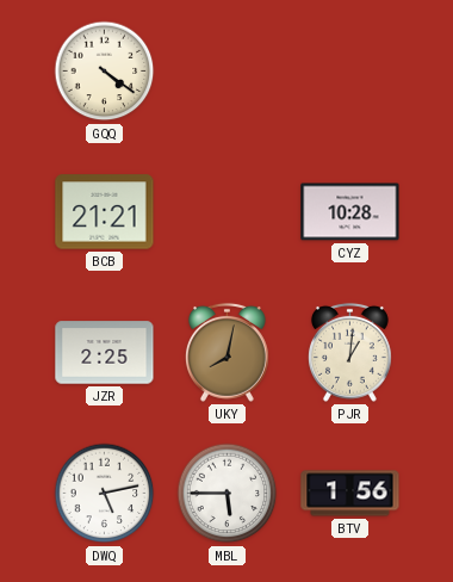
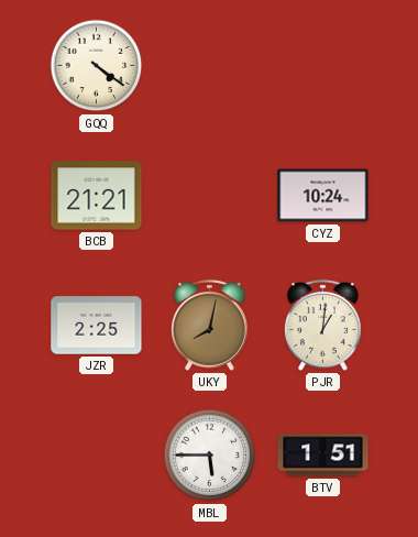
CYZ: 10:28 -> 10:24
DWQ: 5:13 -> none
BTV: 1:56 -> 1:51
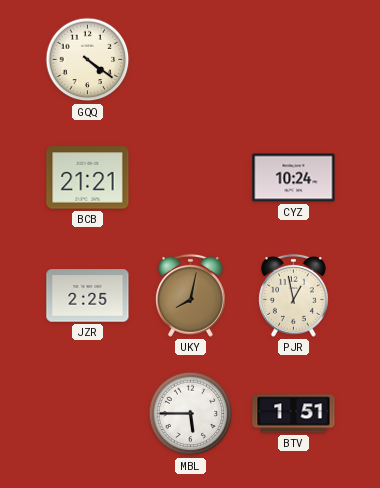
PJR: 1:01 -> 12:58
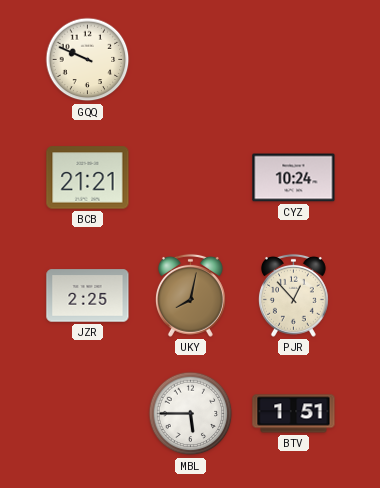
GQQ: 4:21 -> 9:49
PJR: 12:58 -> 12:53
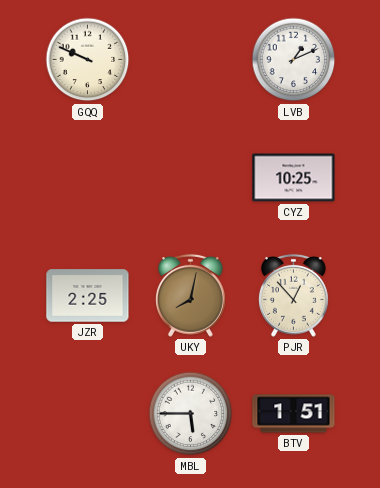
LVB: none -> 1:11
BCB: 21:21 -> none
CYZ: 10:24 -> 10:25
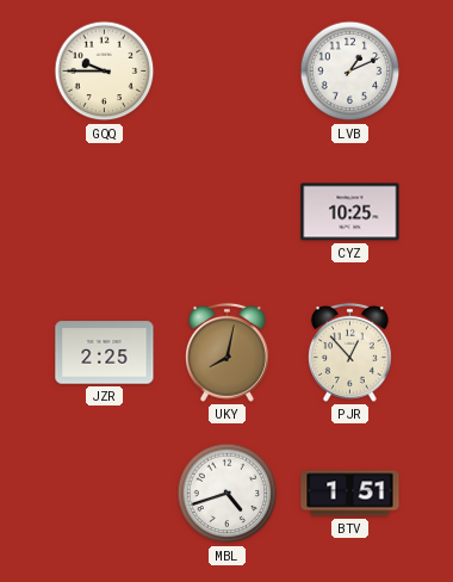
GQQ: 9:49 -> 9:45
MBL: 5:45 -> 4:42
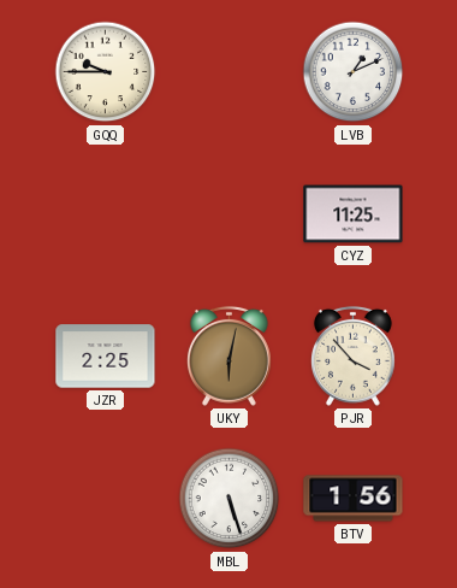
CYZ: 10:25 -> 11:25
UKY: 8:02 -> 6:02
PJR: 12:53 -> 3:53
MBL: 4:42 -> 5:27
BTV: 1:51 -> 1:56
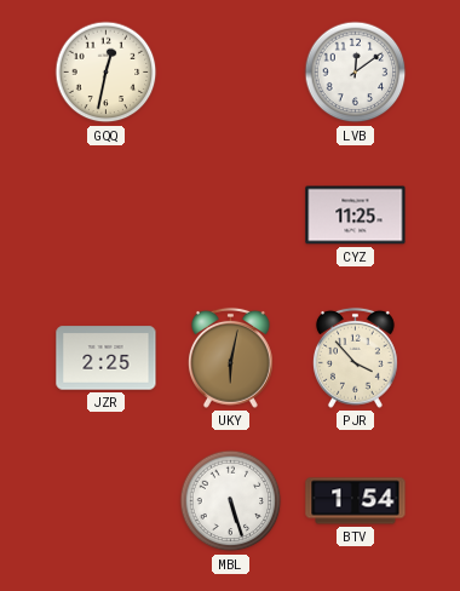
GQQ: 9:45 -> 12:32
LVB: 1:11 -> 12:09
BTV: 1:56 -> 1:54
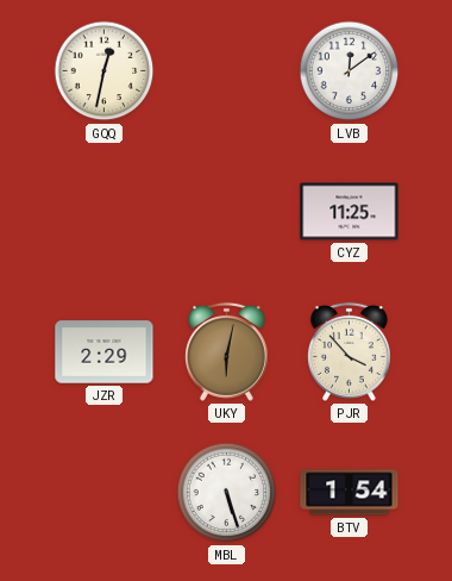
JZR: 2:25 -> 2:29
